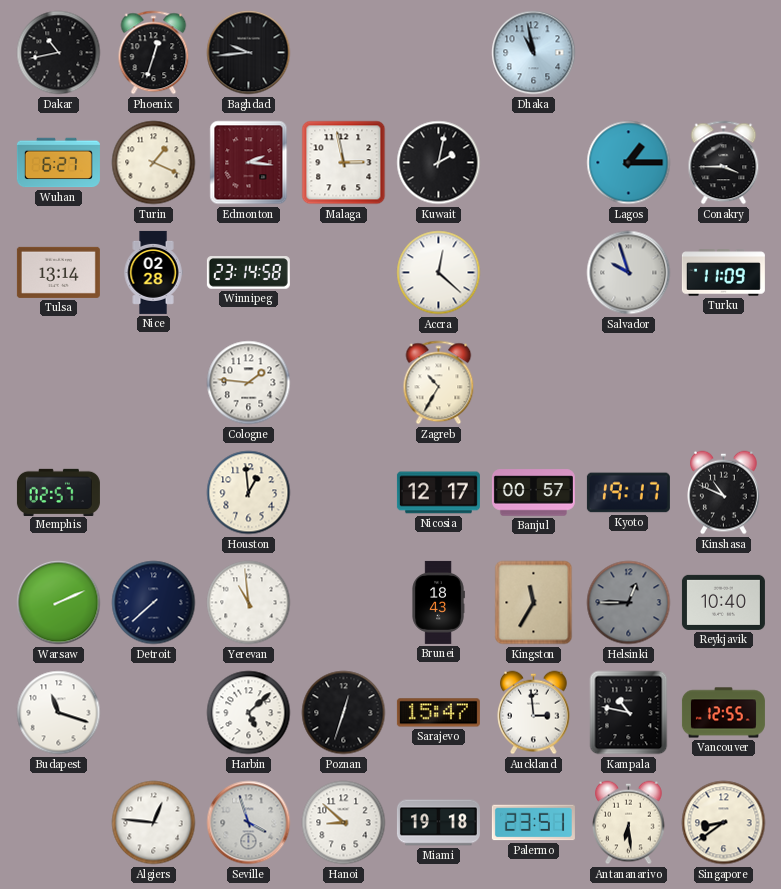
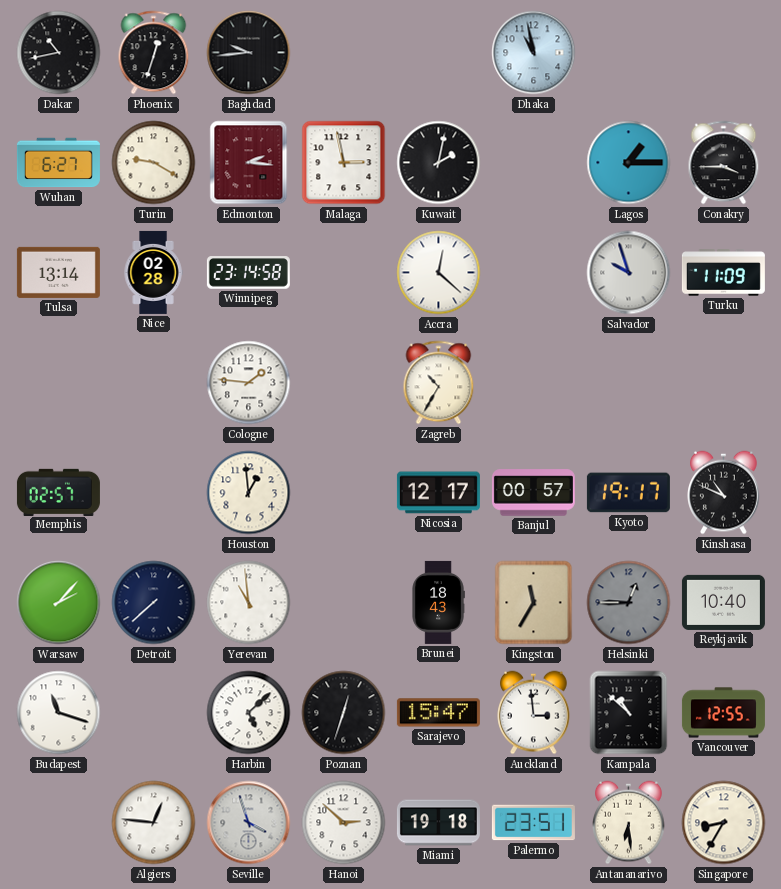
Turin: 1:19 -> 9:20
Warsaw: 2:11 -> 2:07
Kampala: 10:47 -> 10:52
Hanoi: 8:52 -> 2:52
Singapore: 8:39 -> 8:35
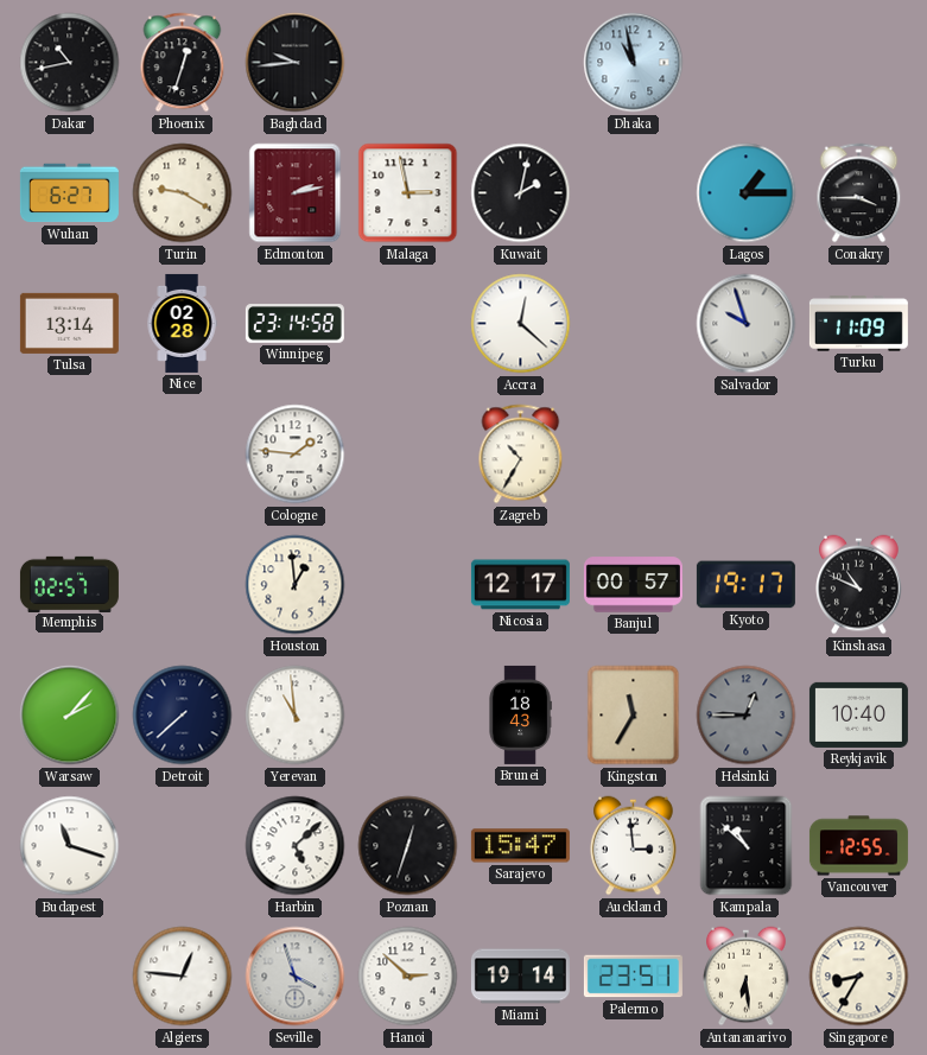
Edmonton: 2:16 -> 2:13
Miami: 19:18 -> 19:14
